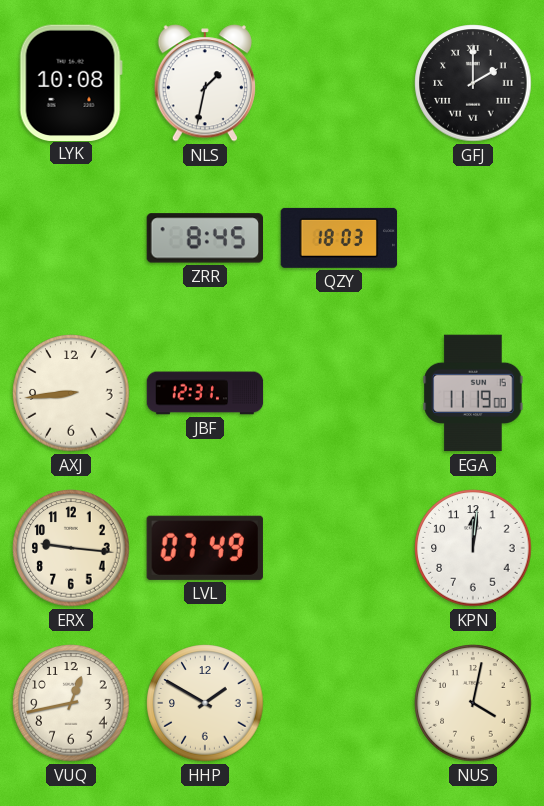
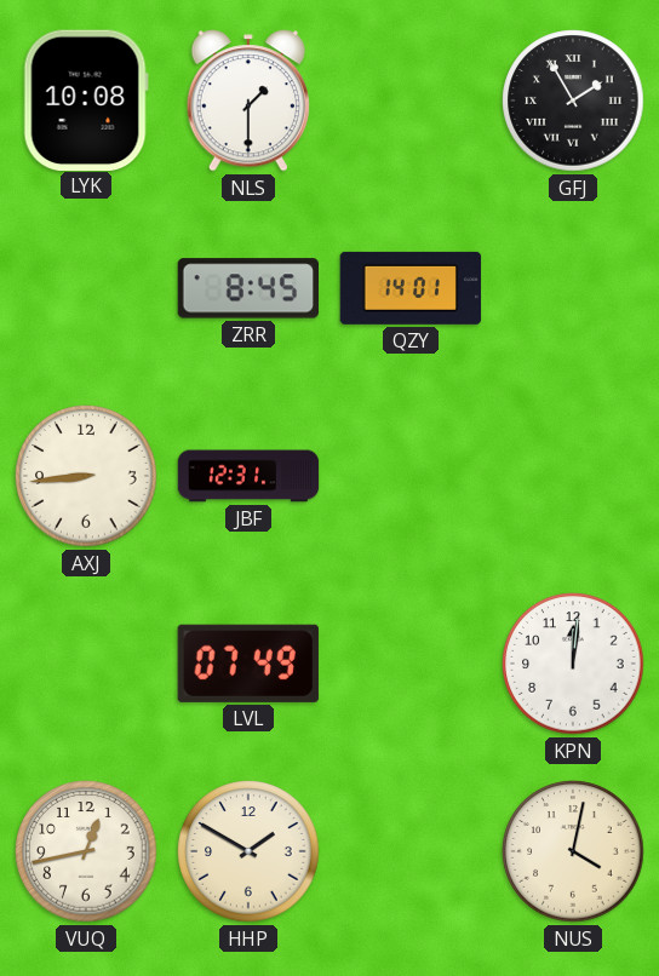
NLS: 1:32 -> 1:30
GFJ: 2:00 -> 1:55
QZY: 18:03 -> 14:01
EGA: 11:19 -> none
ERX: 9:16 -> none
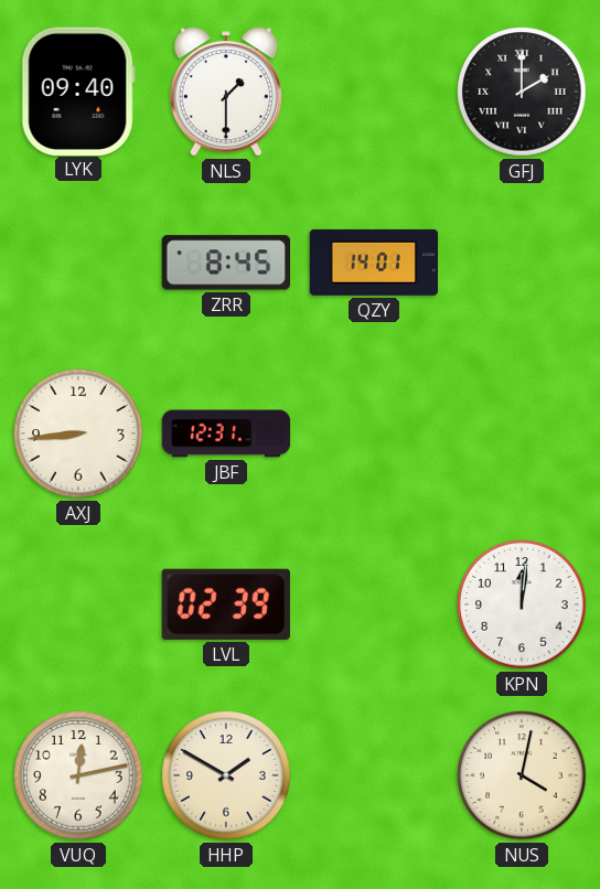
LYK: 10:08 -> 09:40
GFJ: 1:55 -> 2:00
LVL: 07:49 -> 02:39
VUQ: 12:43 -> 12:13
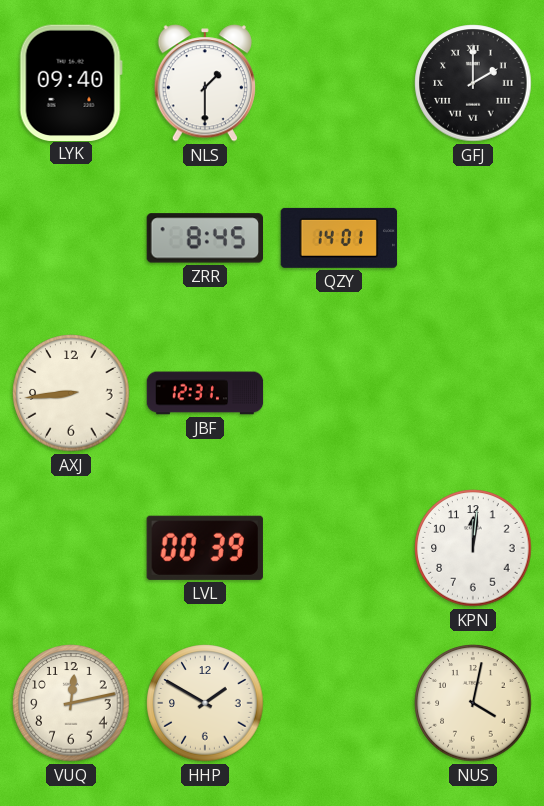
LVL: 02:39 -> 00:39
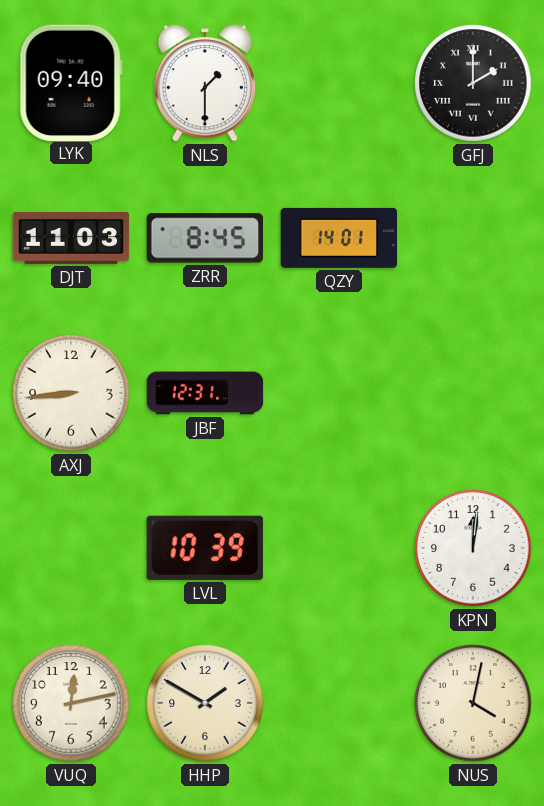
DJT: none -> 11:03
LVL: 00:39 -> 10:39
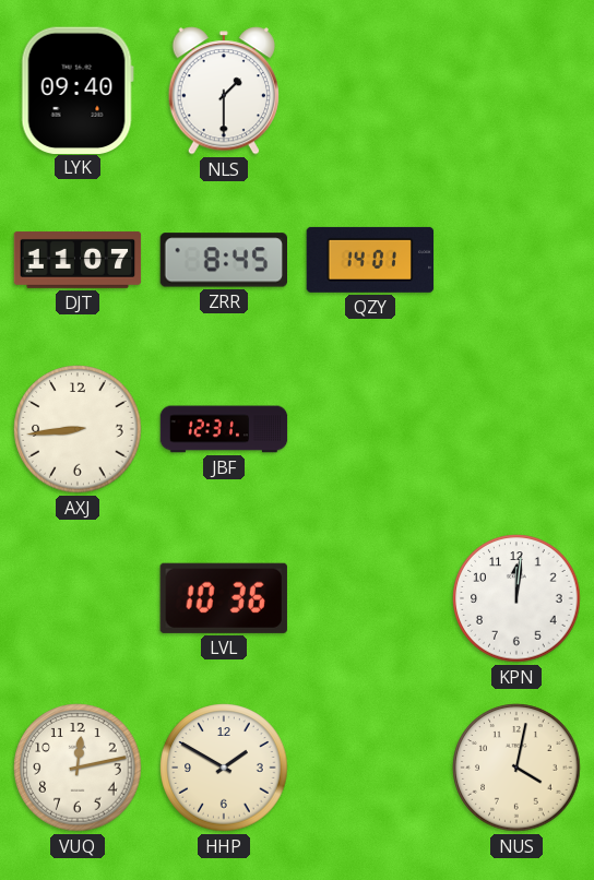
GFJ: 2:00 -> none
DJT: 11:03 -> 11:07
LVL: 10:39 -> 10:36
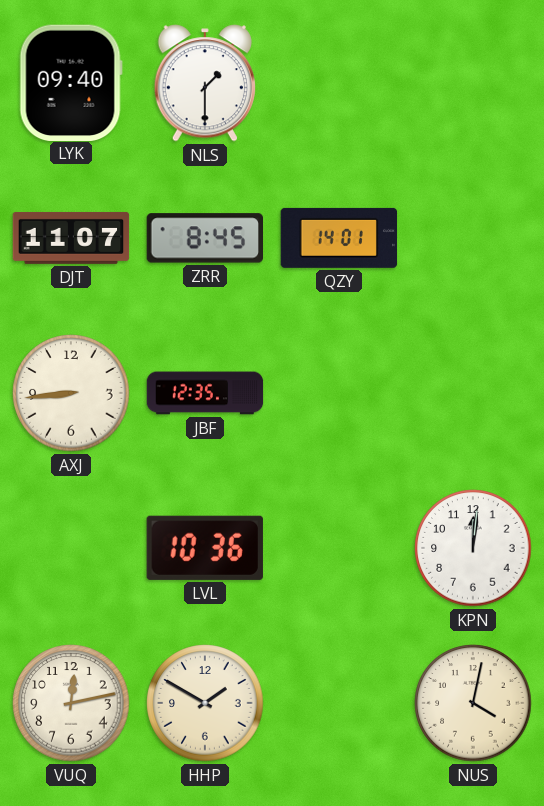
JBF: 12:31 -> 12:35
